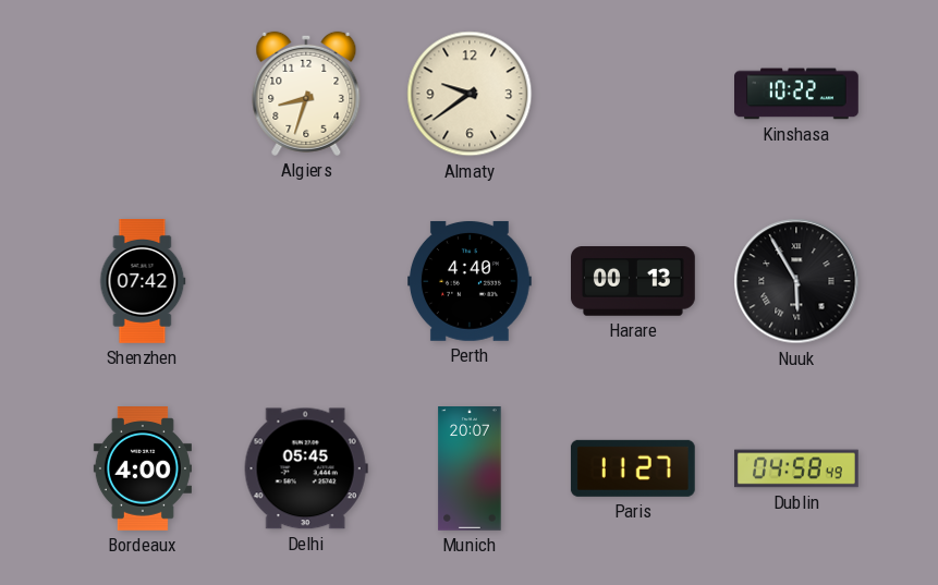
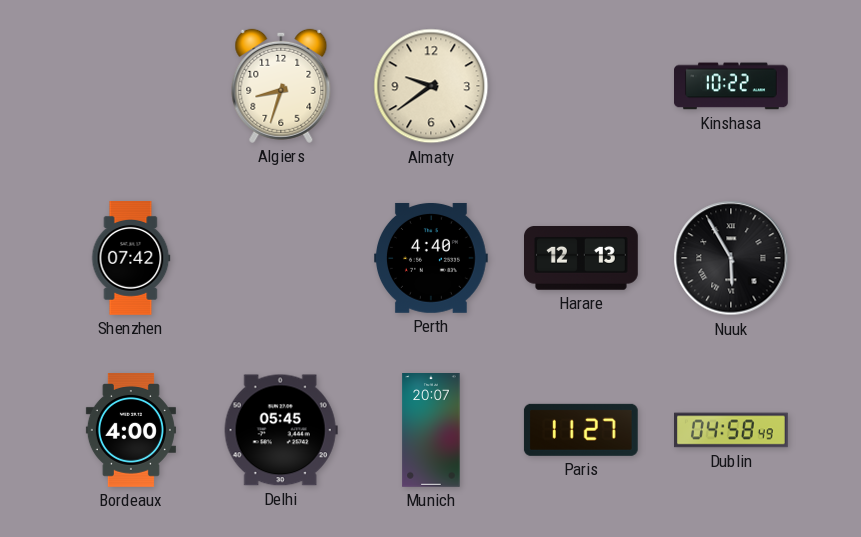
Harare: 00:13 -> 12:13
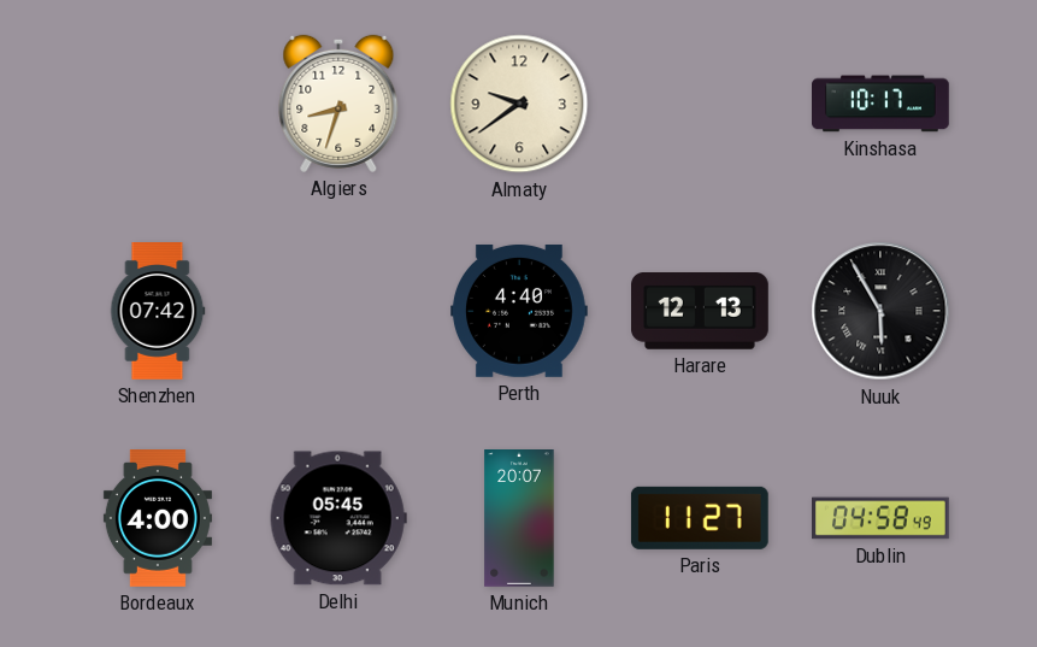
Kinshasa: 10:22 -> 10:17
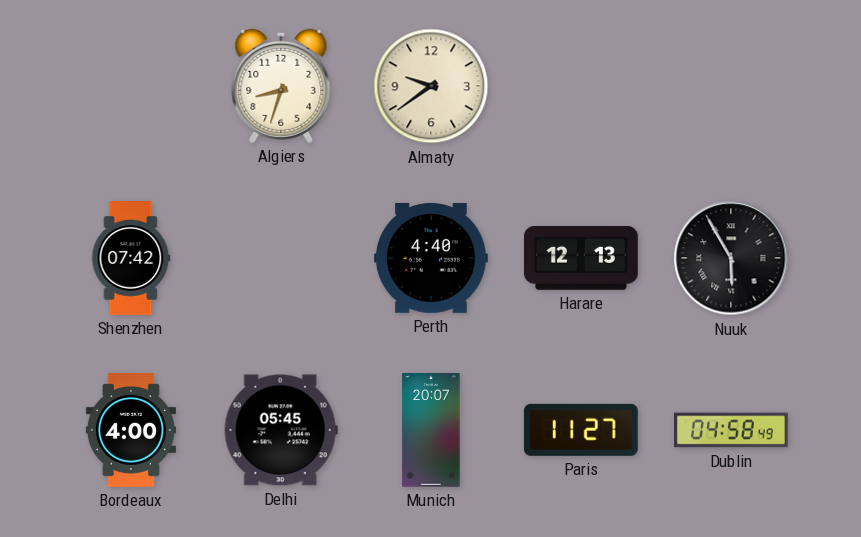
Kinshasa: 10:17 -> none
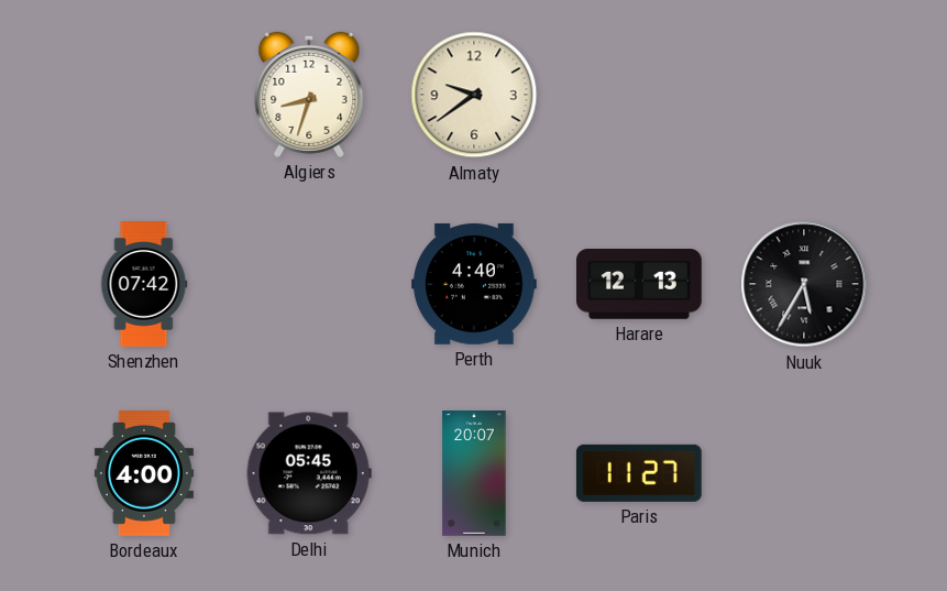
Nuuk: 5:55 -> 5:35
Dublin: 04:58 -> none
